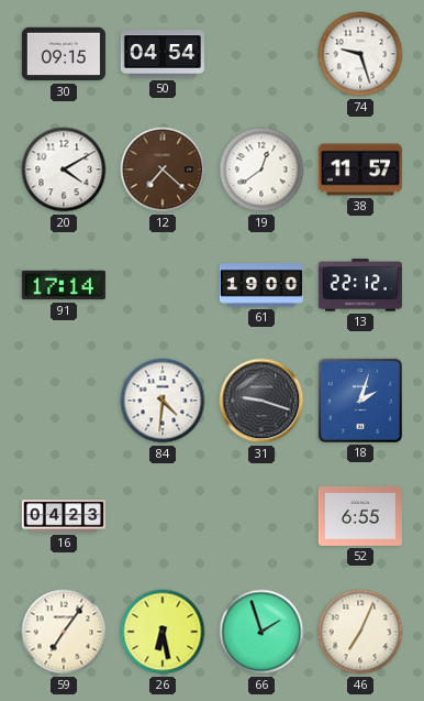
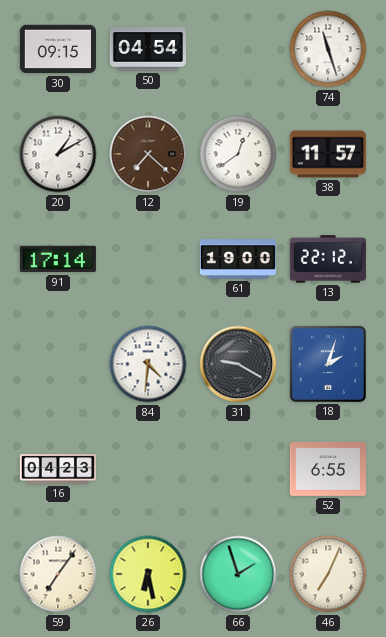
74: 9:27 -> 11:27
20: 4:10 -> 1:10
31: 9:18 -> 9:20
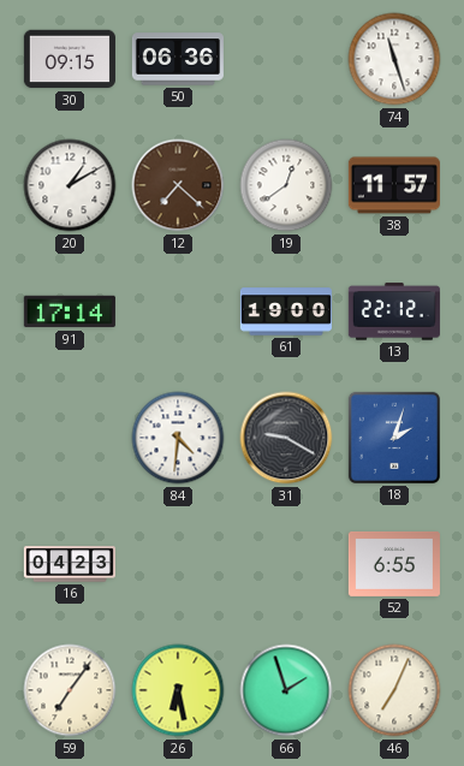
50: 04:54 -> 06:36
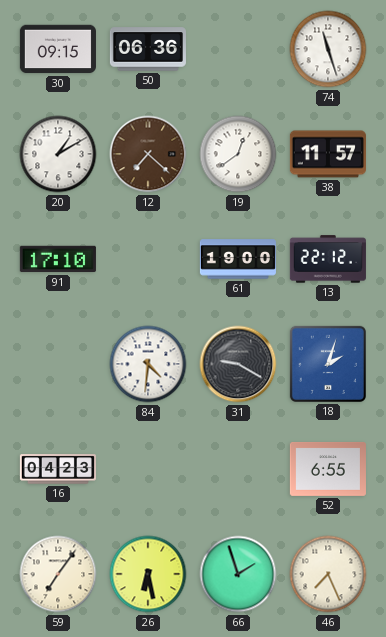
91: 17:14 -> 17:10
46: 7:04 -> 7:26
